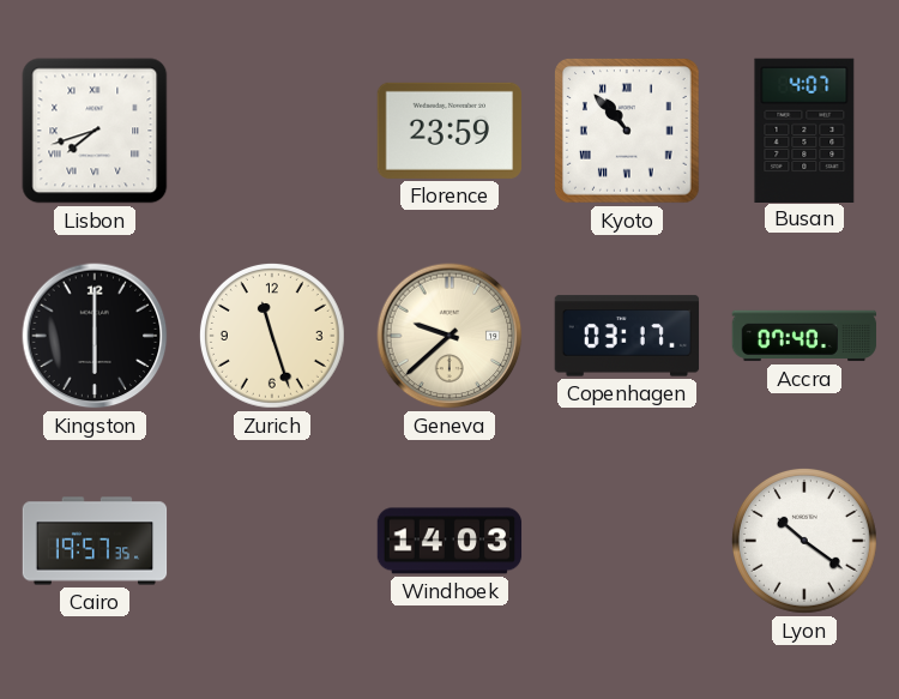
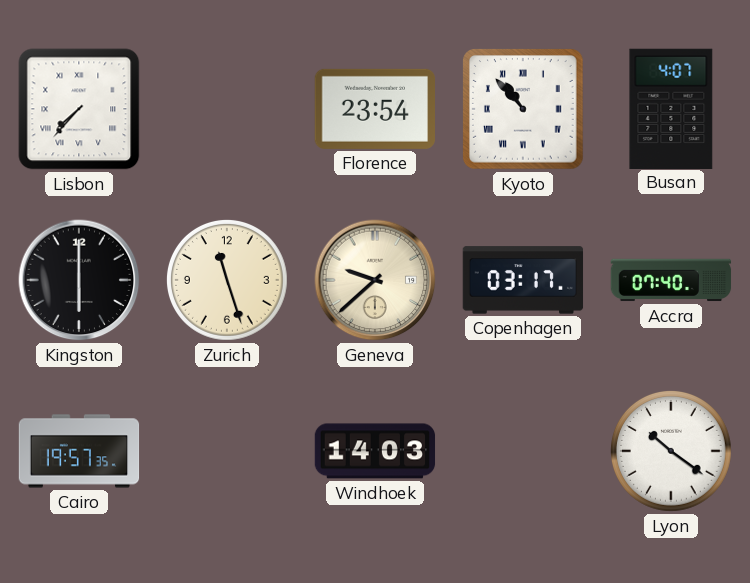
Lisbon: 7:42 -> 7:37
Florence: 23:59 -> 23:54
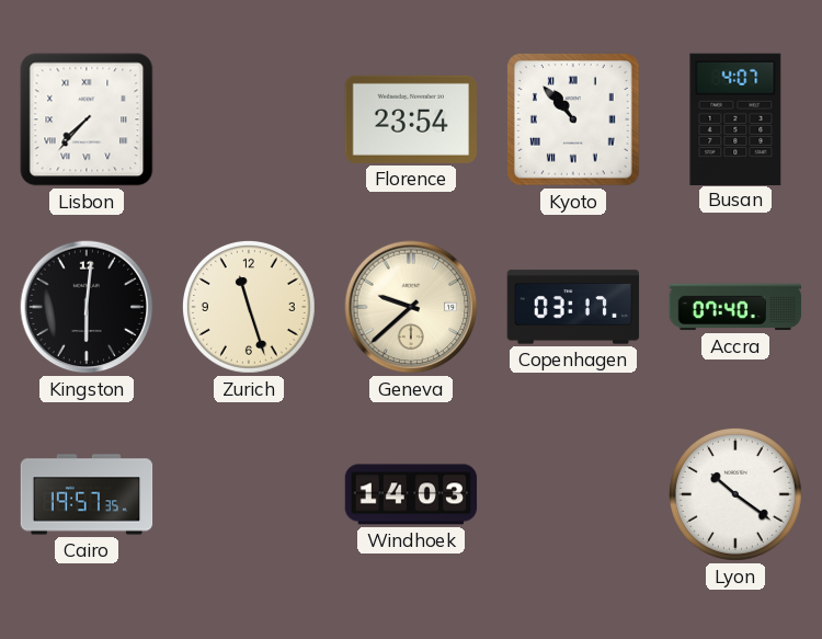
Kingston: 6:00 -> 6:01
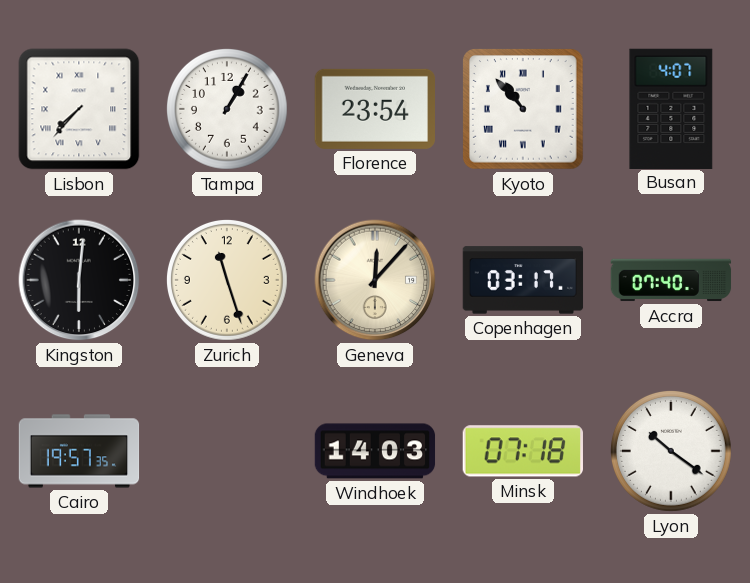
Tampa: none -> 1:05
Geneva: 9:38 -> 12:07
Minsk: none -> 07:18
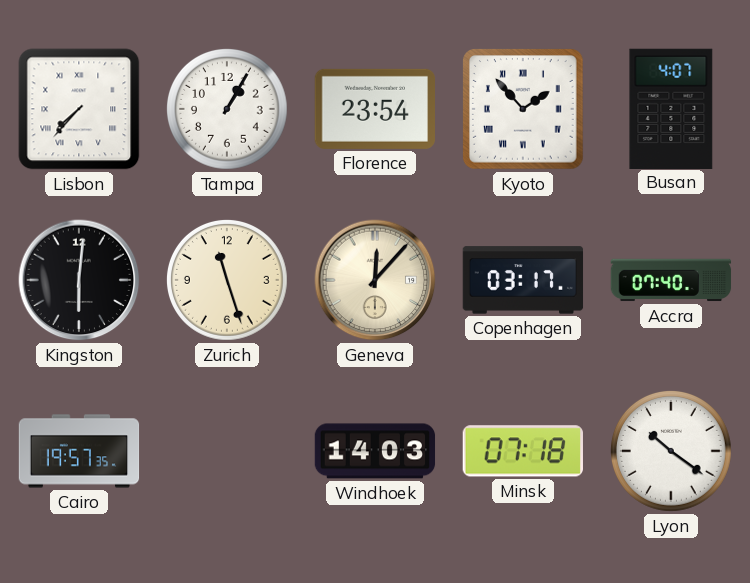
Kyoto: 10:53 -> 1:53
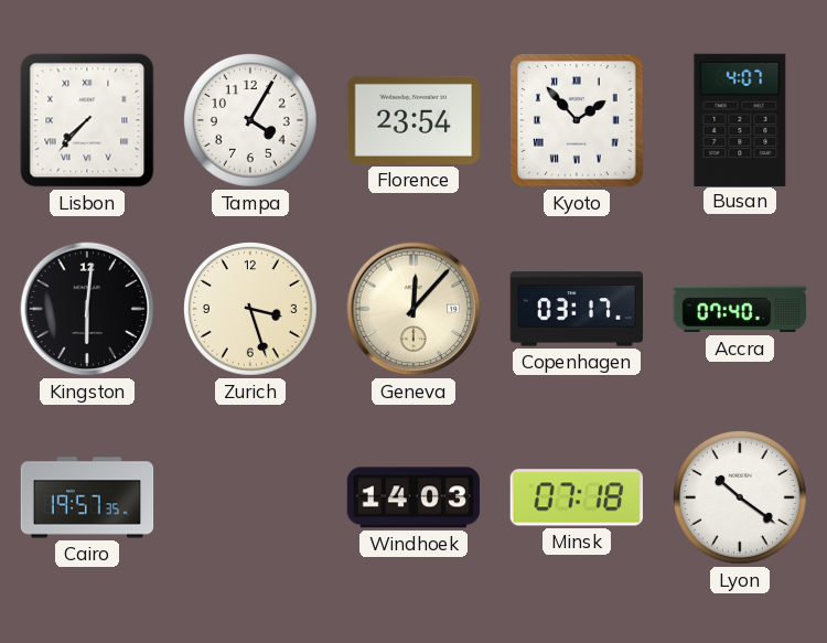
Tampa: 1:05 -> 4:05
Zurich: 11:27 -> 3:27
